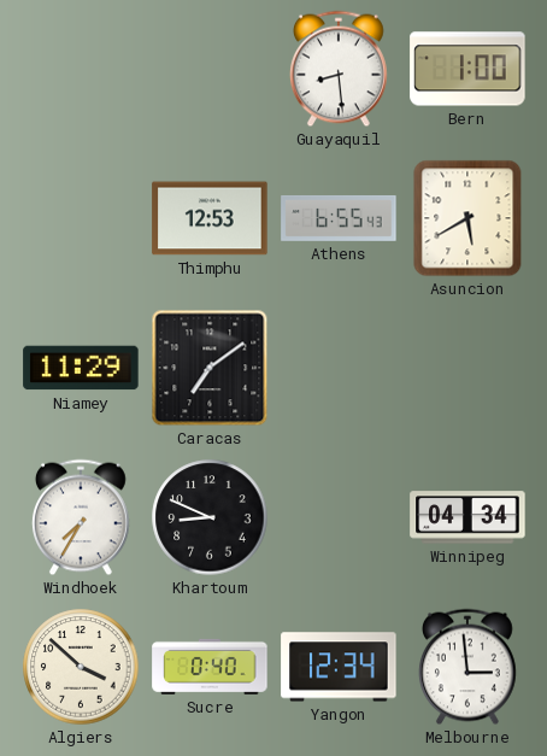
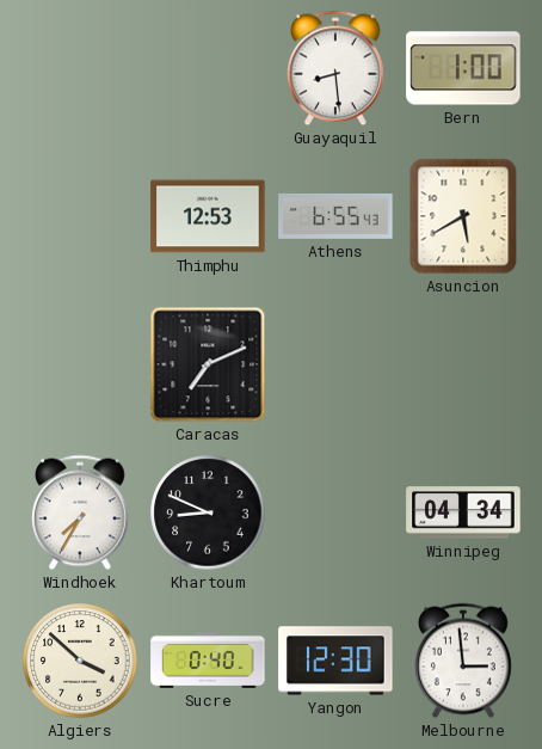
Niamey: 11:29 -> none
Caracas: 7:09 -> 7:11
Yangon: 12:34 -> 12:30
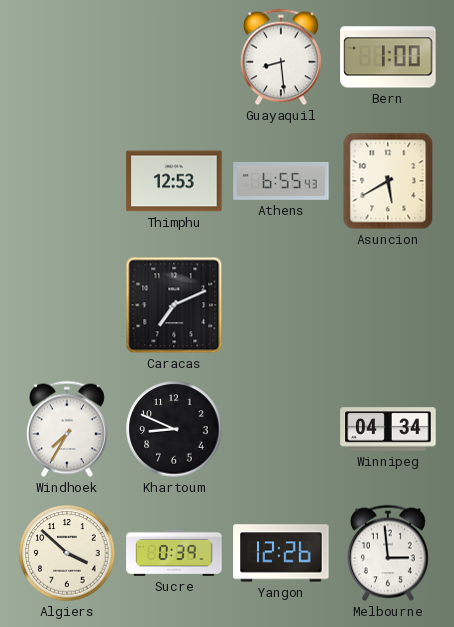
Sucre: 0:40 -> 0:39
Yangon: 12:30 -> 12:26
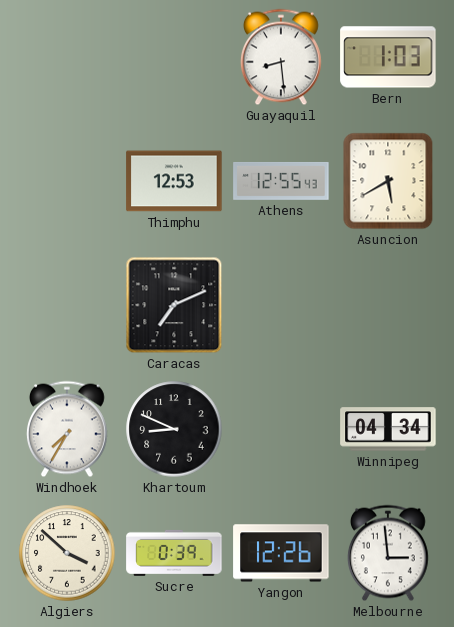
Bern: 1:00 -> 1:03
Athens: 6:55 -> 12:55
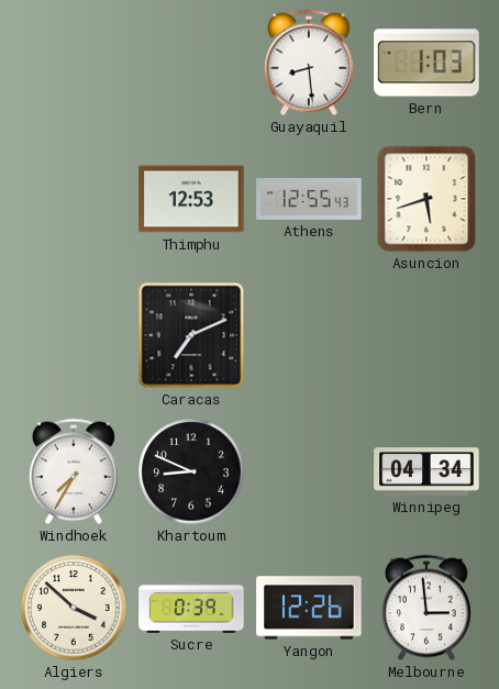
Asuncion: 5:40 -> 5:42
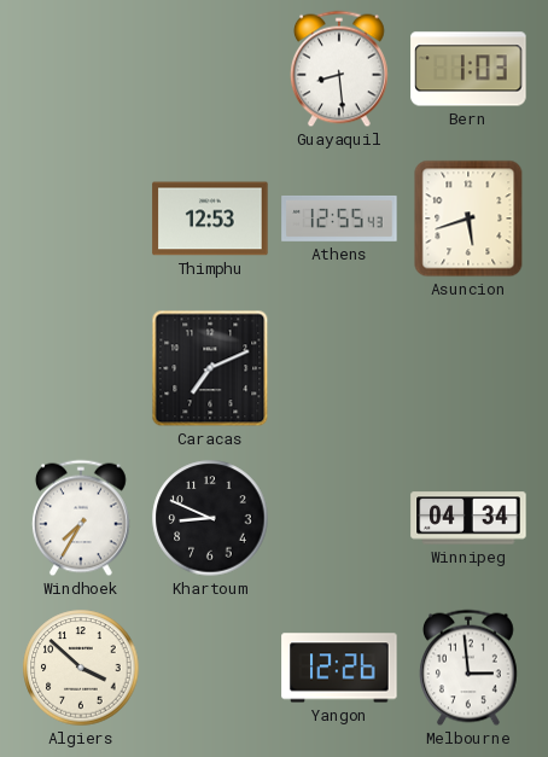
Sucre: 0:39 -> none
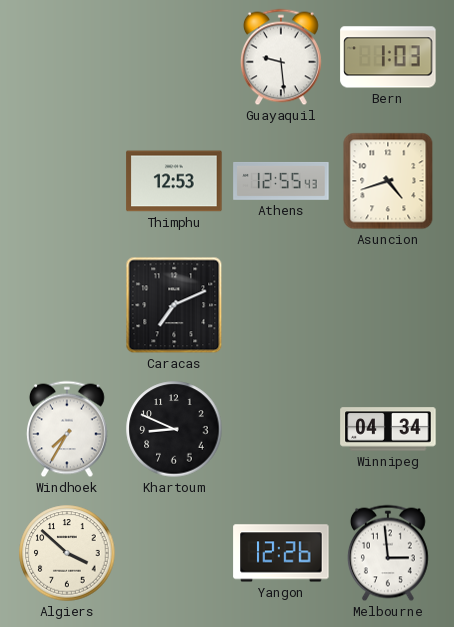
Guayaquil: 8:29 -> 9:29
Asuncion: 5:42 -> 4:42
